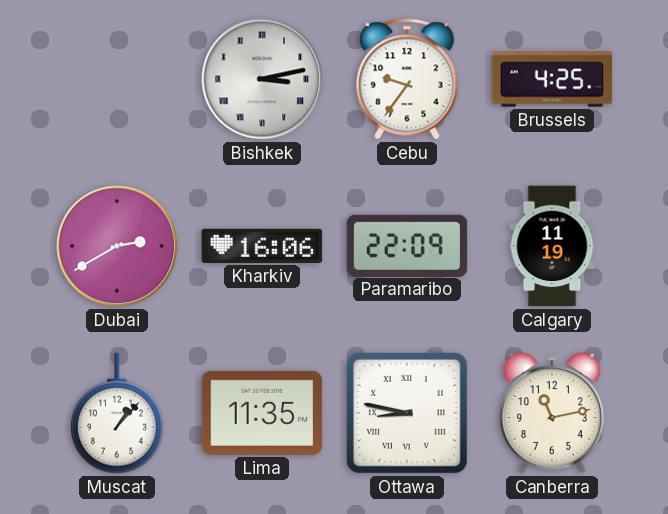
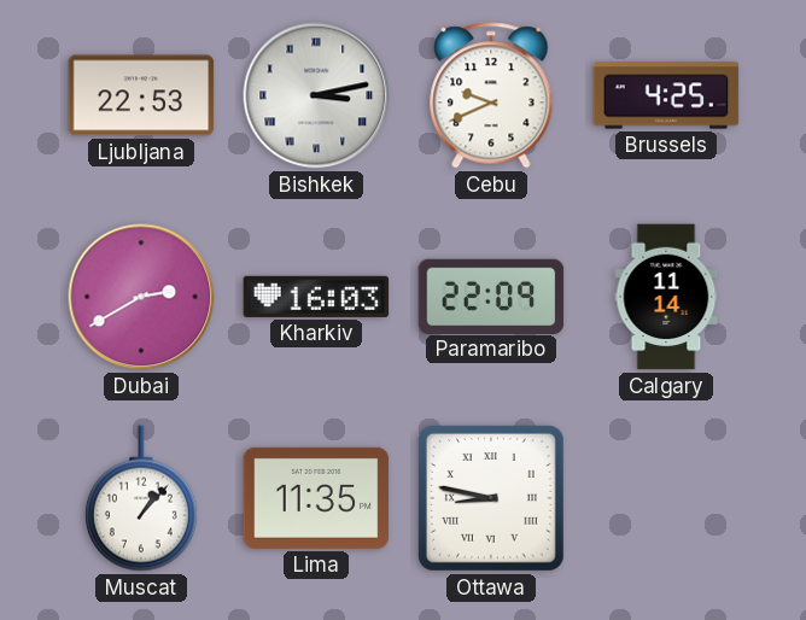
Ljubljana: none -> 22:53
Cebu: 9:36 -> 9:41
Kharkiv: 16:06 -> 16:03
Calgary: 11:19 -> 11:14
Canberra: 11:13 -> none
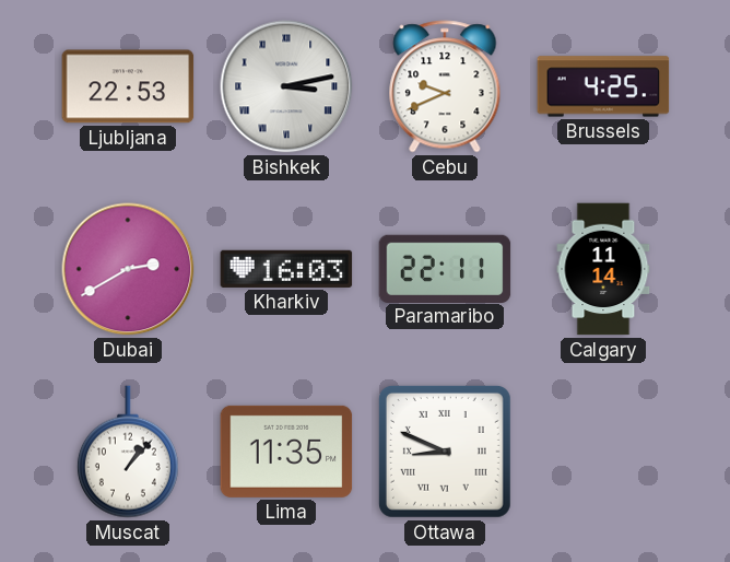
Paramaribo: 22:09 -> 22:11
Ottawa: 8:47 -> 8:49
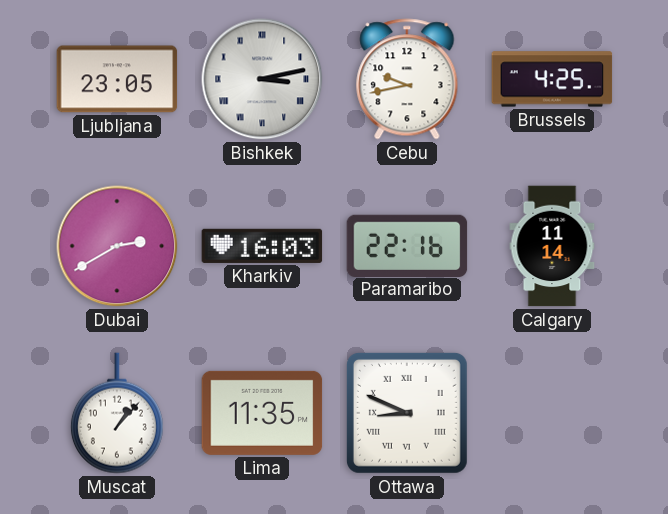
Ljubljana: 22:53 -> 23:05
Cebu: 9:41 -> 9:43
Paramaribo: 22:11 -> 22:16
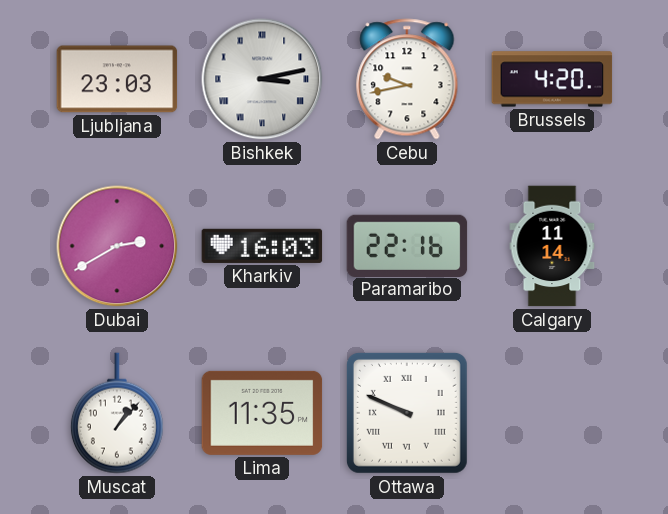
Ljubljana: 23:05 -> 23:03
Brussels: 4:25 -> 4:20
Ottawa: 8:49 -> 9:49
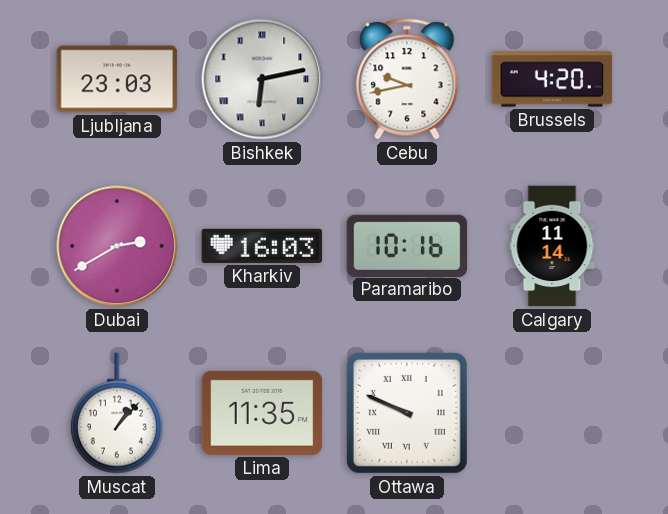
Bishkek: 3:13 -> 6:13
Paramaribo: 22:16 -> 10:16
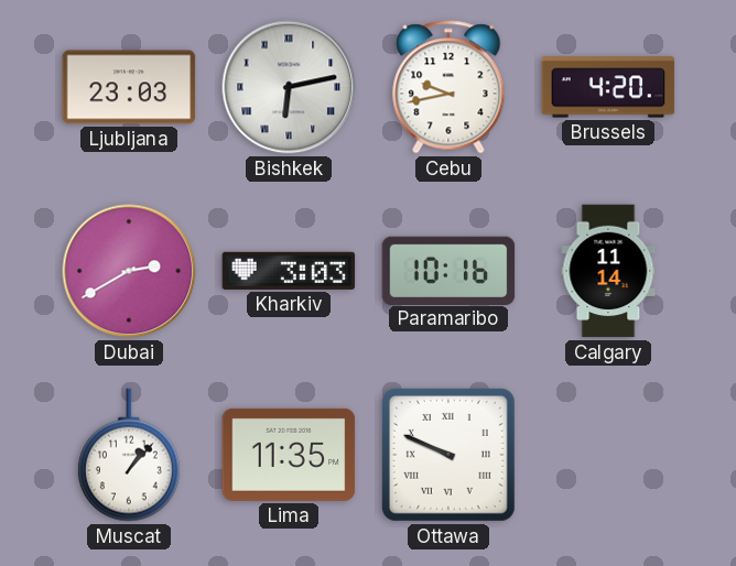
Kharkiv: 16:03 -> 3:03
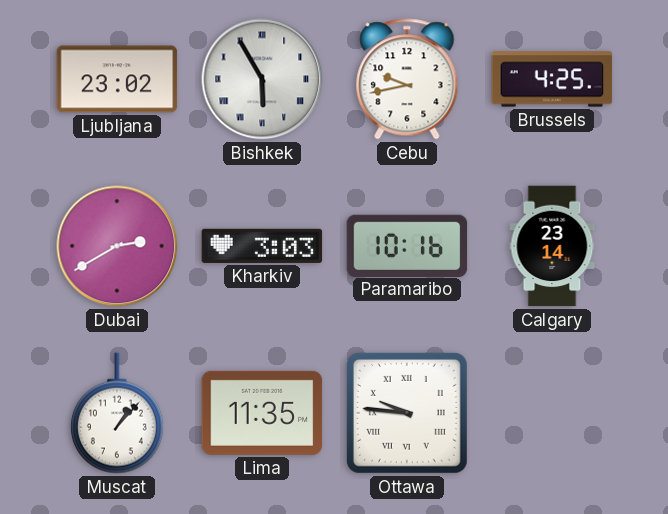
Ljubljana: 23:03 -> 23:02
Bishkek: 6:13 -> 5:55
Brussels: 4:20 -> 4:25
Calgary: 11:14 -> 23:14
Ottawa: 9:49 -> 9:46
